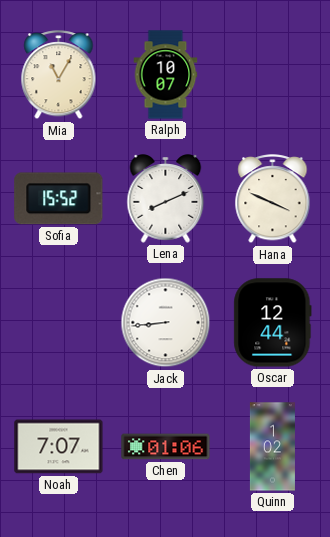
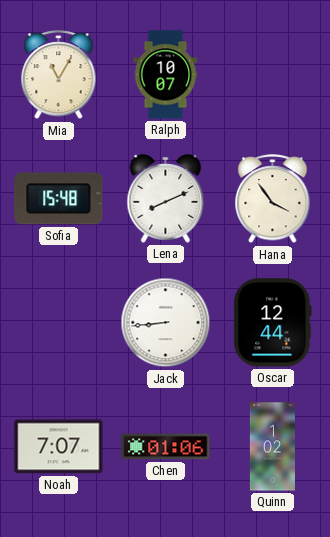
Sofia: 15:52 -> 15:48
Hana: 3:49 -> 3:54
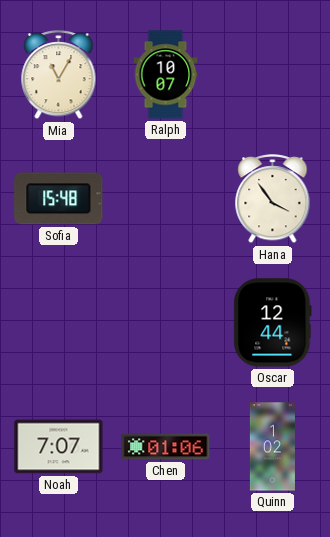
Lena: 8:11 -> none
Jack: 8:44 -> none
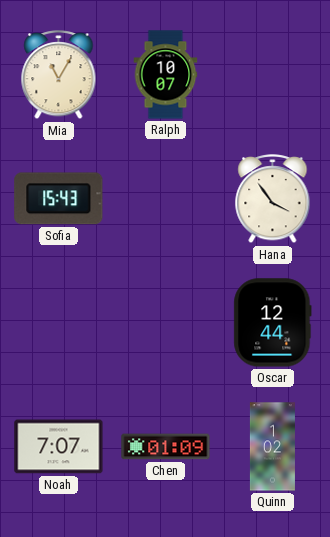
Sofia: 15:48 -> 15:43
Chen: 01:06 -> 01:09
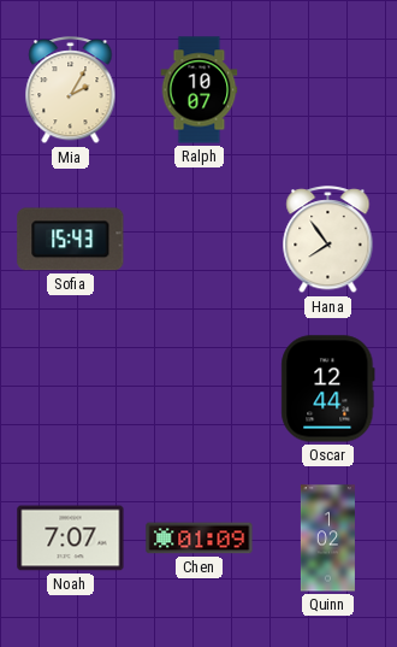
Mia: 11:05 -> 2:05
Hana: 3:54 -> 7:54
